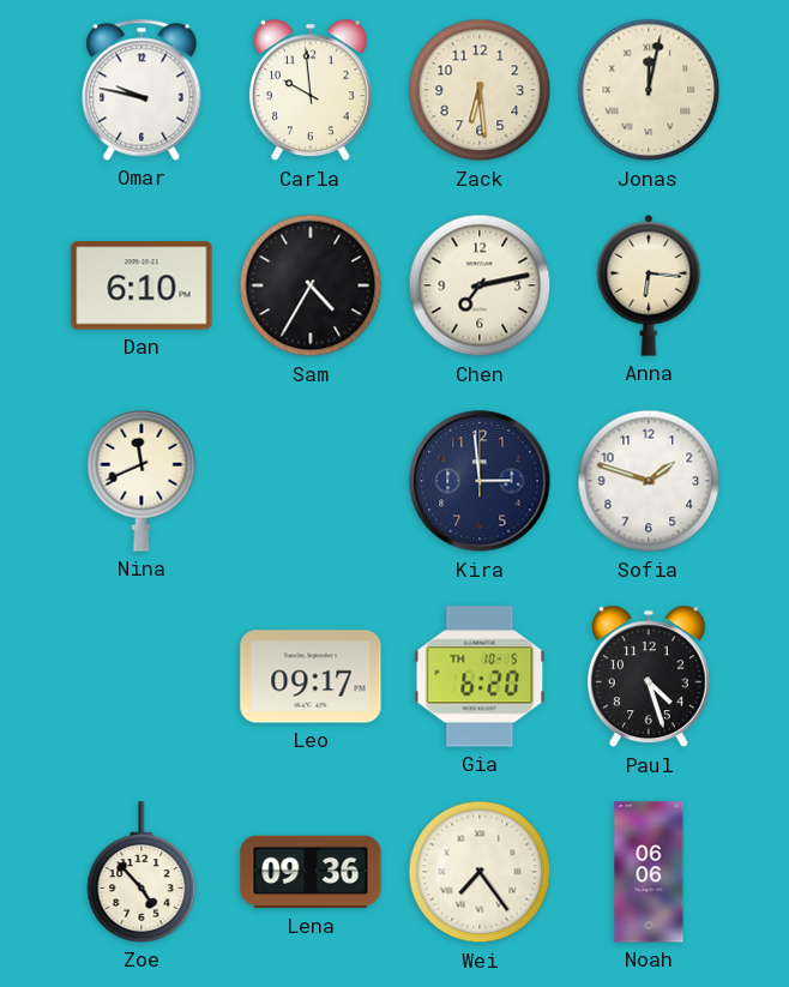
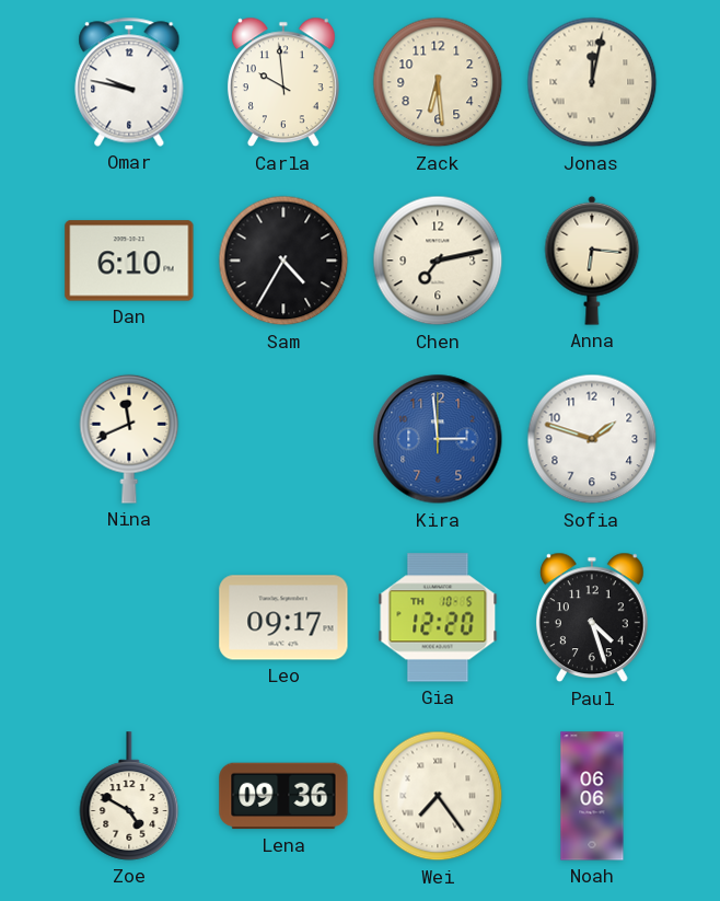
Kira dial: navy -> blue
Gia: 6:20 -> 12:20
Zoe: 4:53 -> 4:50
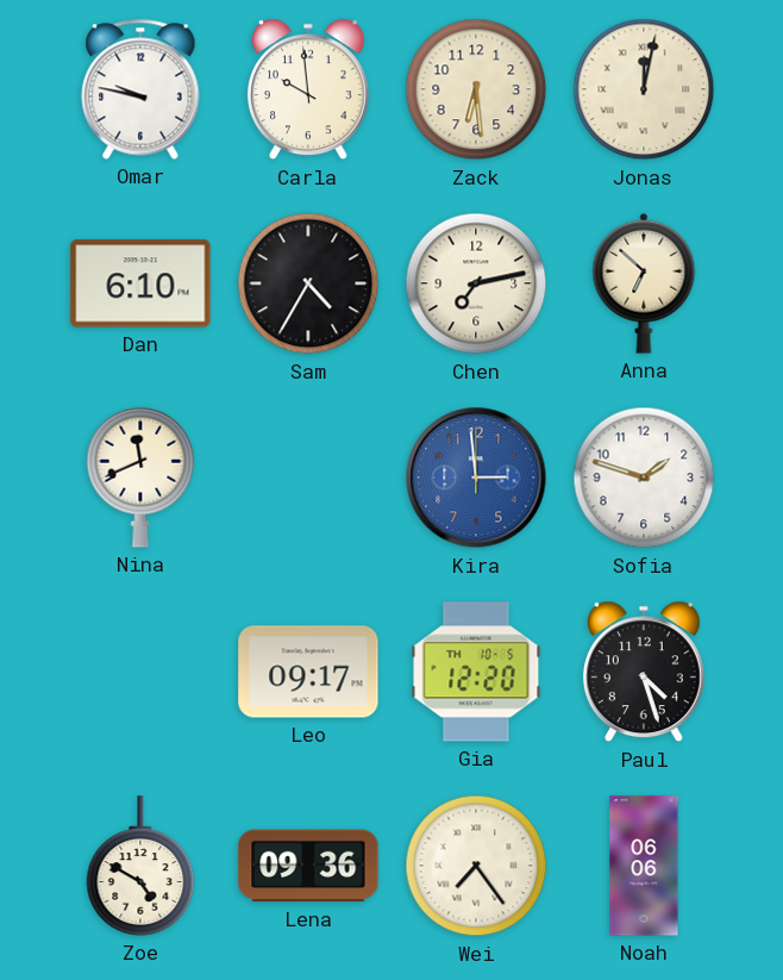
Anna: 6:16 -> 6:52
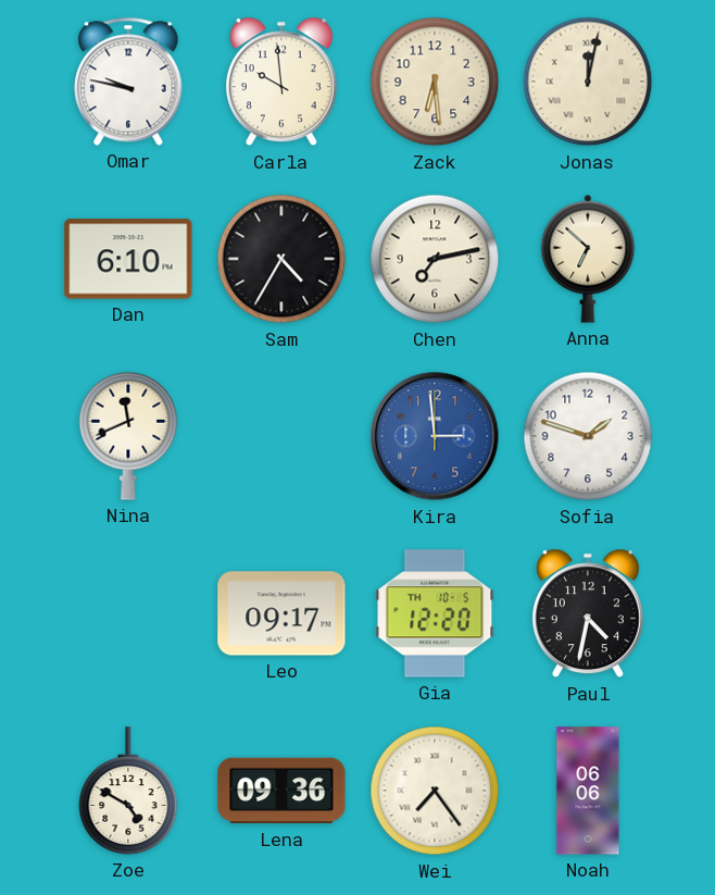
Paul: 4:27 -> 4:32
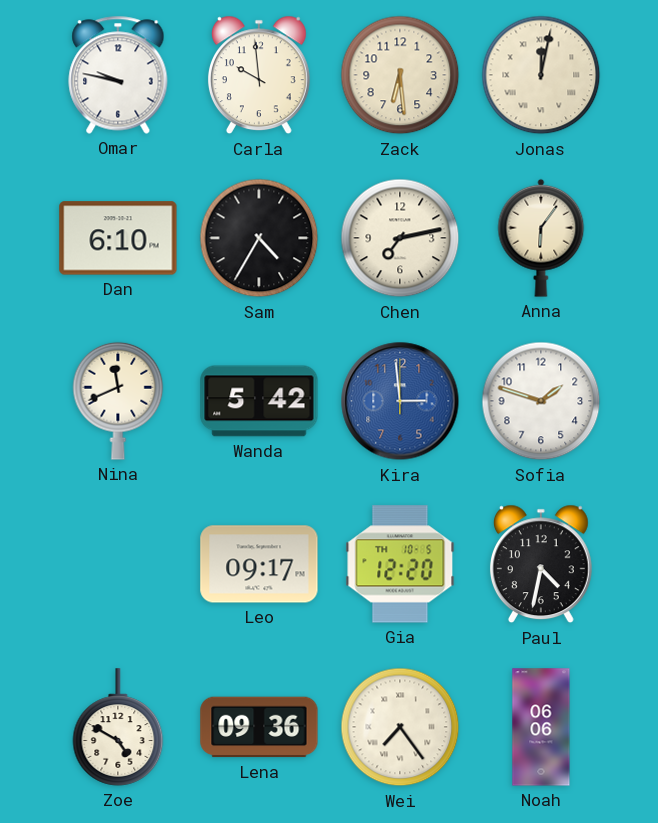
Anna: 6:52 -> 6:06
Wanda: none -> 5:42
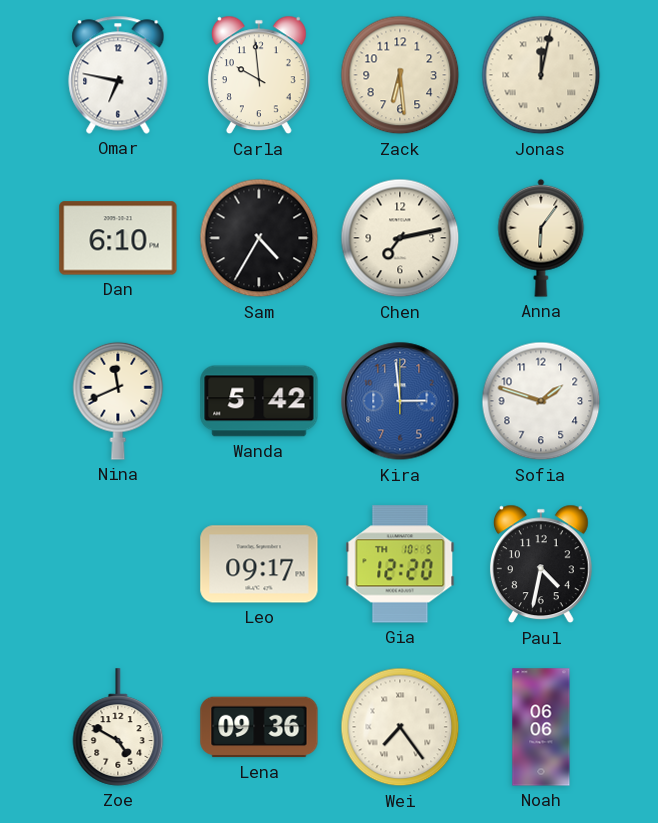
Omar: 9:47 -> 6:47
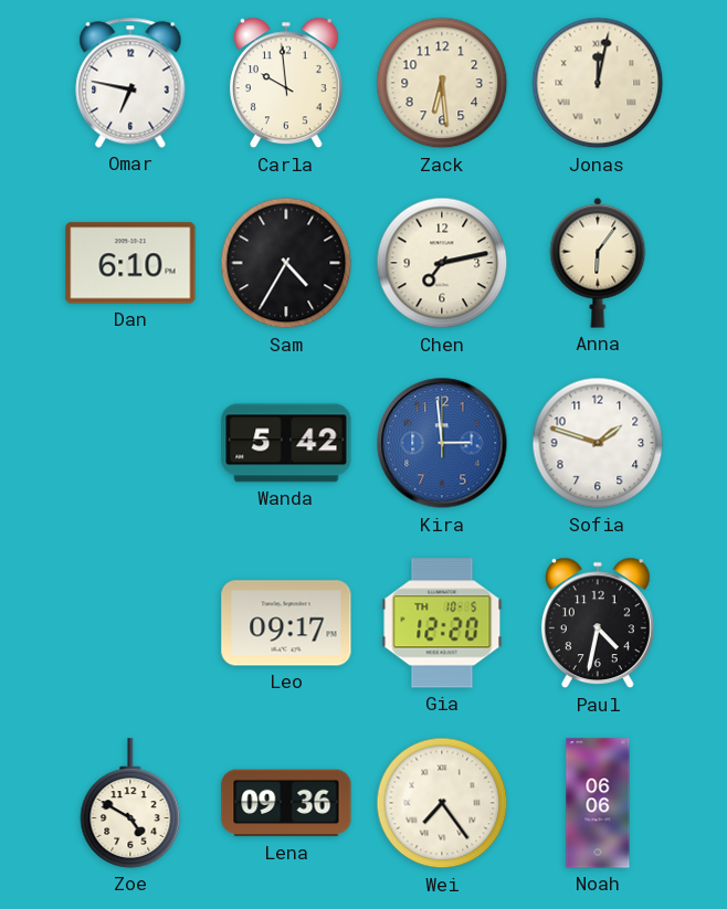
Nina: 11:41 -> none
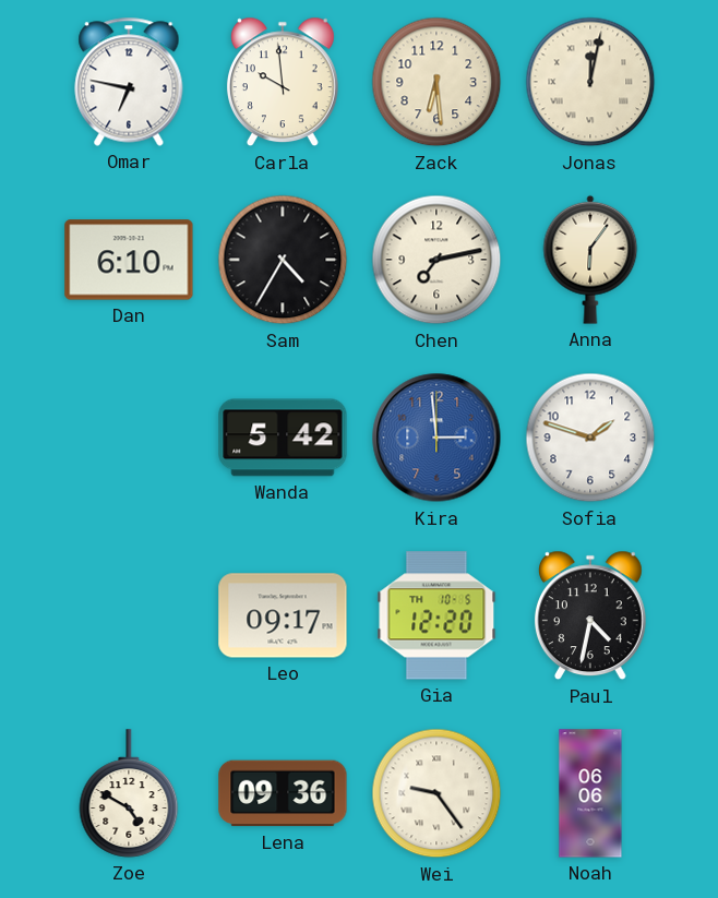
Wei: 7:24 -> 9:24
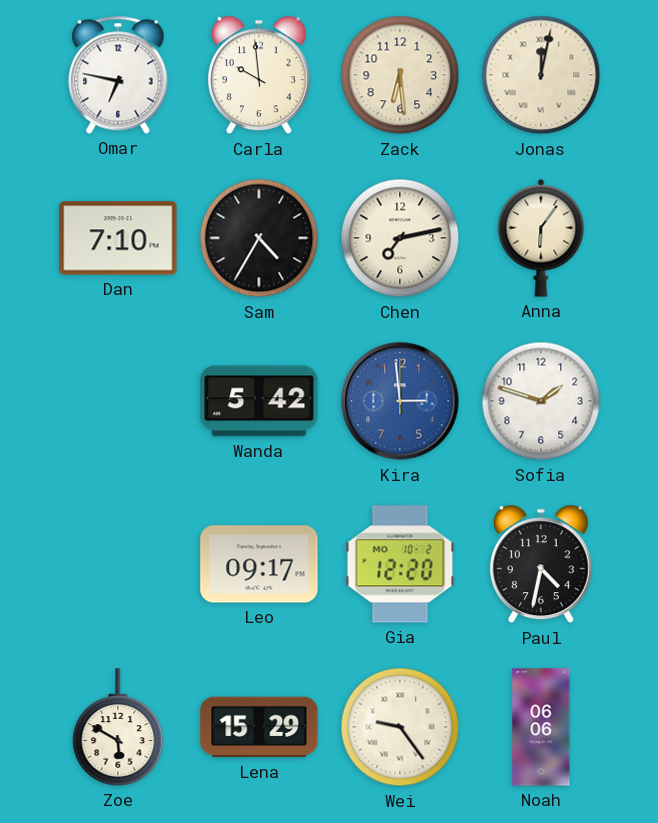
Dan: 6:10 -> 7:10
Gia date: TH 10-5 -> MO 10-2
Zoe: 4:50 -> 5:50
Lena: 09:36 -> 15:29
